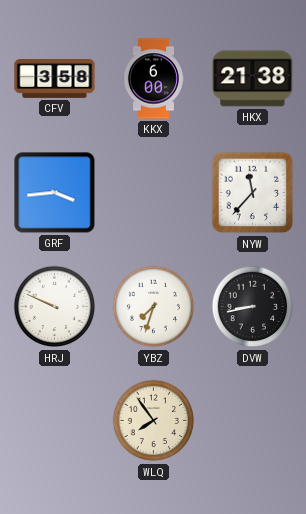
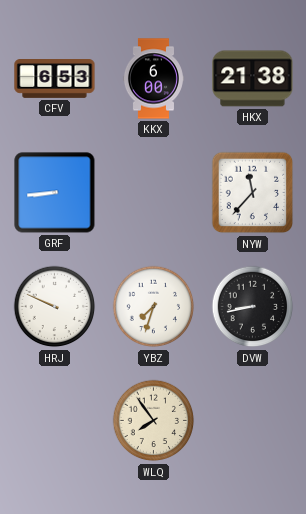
CFV: 3:58 -> 6:53
GRF: 3:44 -> 8:44
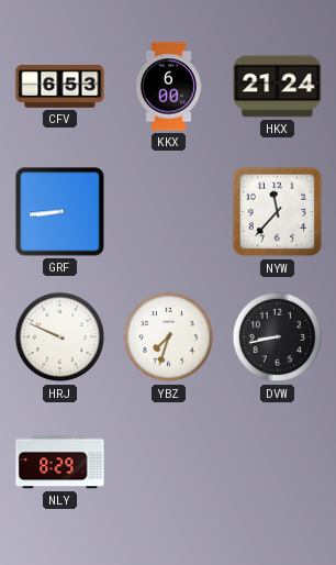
HKX: 21:38 -> 21:24
NLY: none -> 8:29
WLQ: 7:54 -> none
